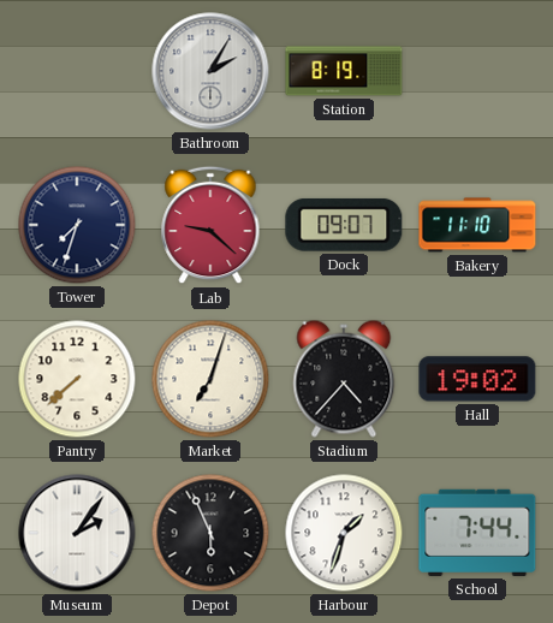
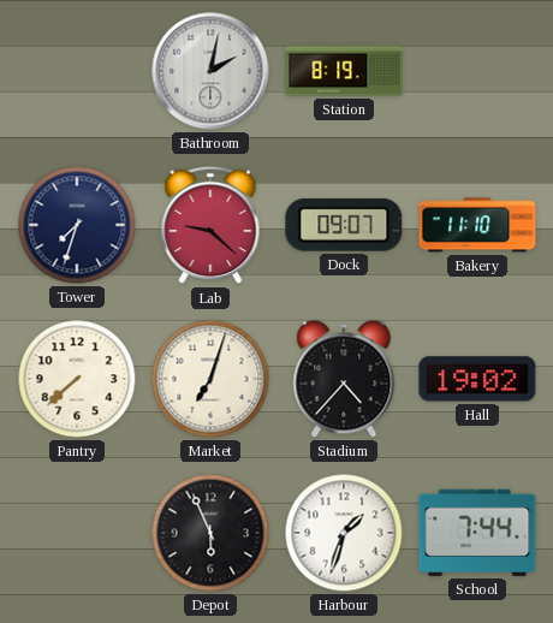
Bathroom: 2:05 -> 2:02
Museum: 2:06 -> none
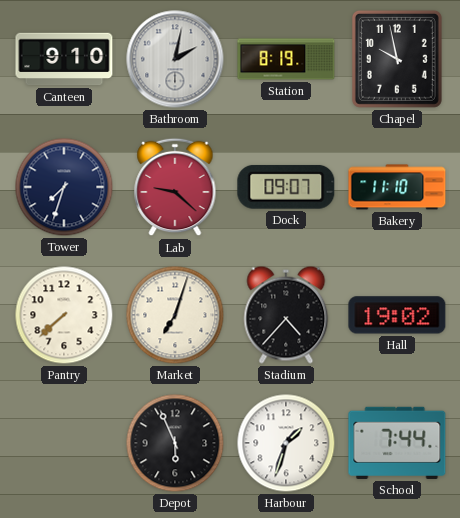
Canteen: none -> 9:10
Chapel: none -> 9:58
